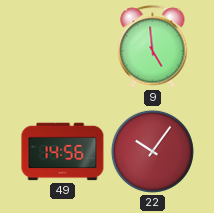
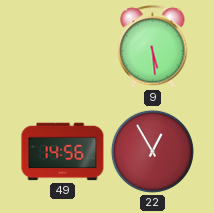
9: 4:59 -> 5:29
22: 10:06 -> 12:55
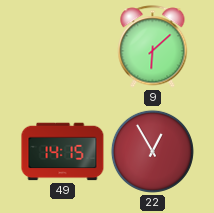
9: 5:29 -> 6:08
49: 14:56 -> 14:15
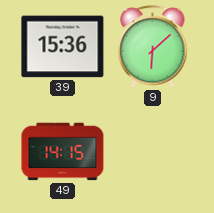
39: none -> 15:36
22: 12:55 -> none
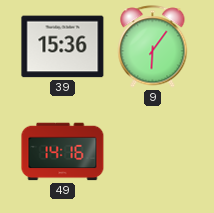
9: 6:08 -> 6:06
49: 14:15 -> 14:16
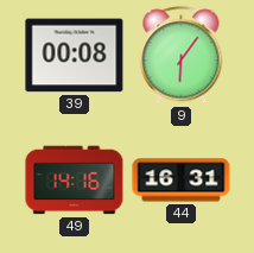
39: 15:36 -> 00:08
44: none -> 16:31
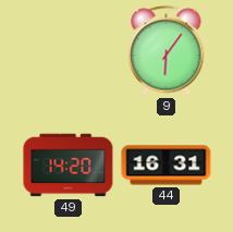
39: 00:08 -> none
49: 14:16 -> 14:20
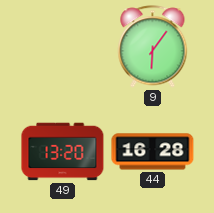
49: 14:20 -> 13:20
44: 16:31 -> 16:28
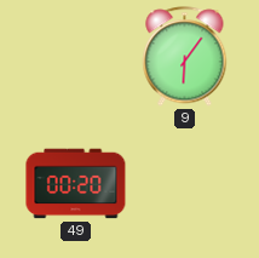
49: 13:20 -> 00:20
44: 16:28 -> none
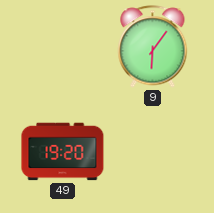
49: 00:20 -> 19:20
